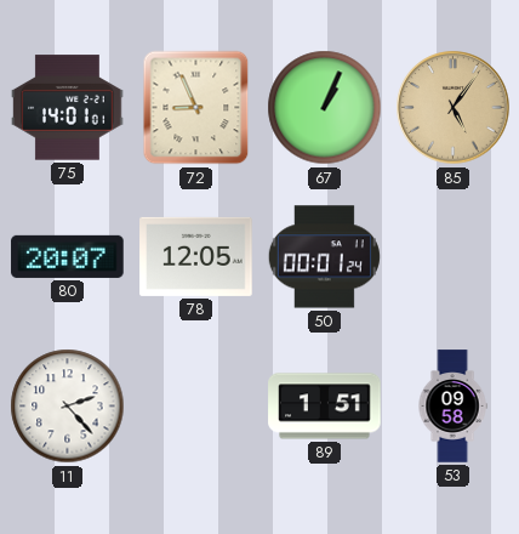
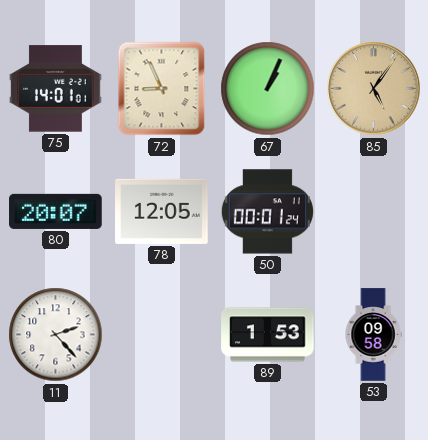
89: 1:51 -> 1:53
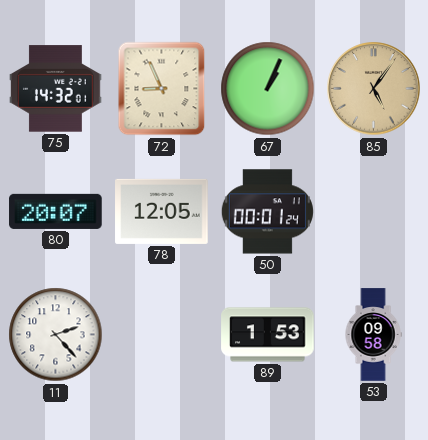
75: 14:01 -> 14:32
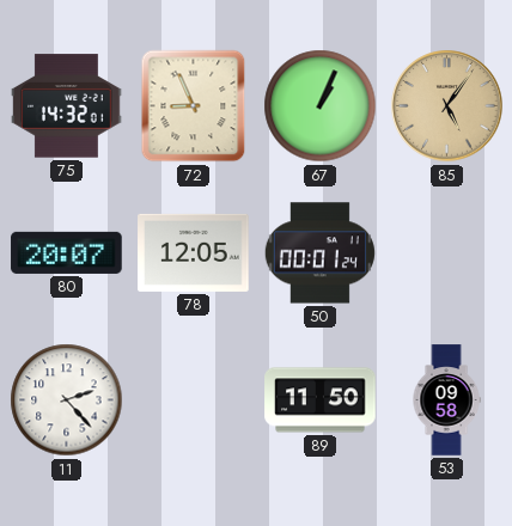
89: 1:53 -> 11:50
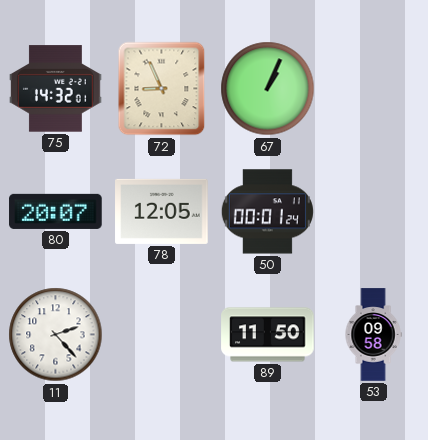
85: 5:06 -> none
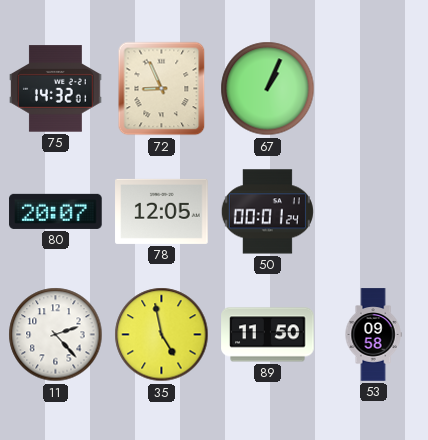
35: none -> 4:58
